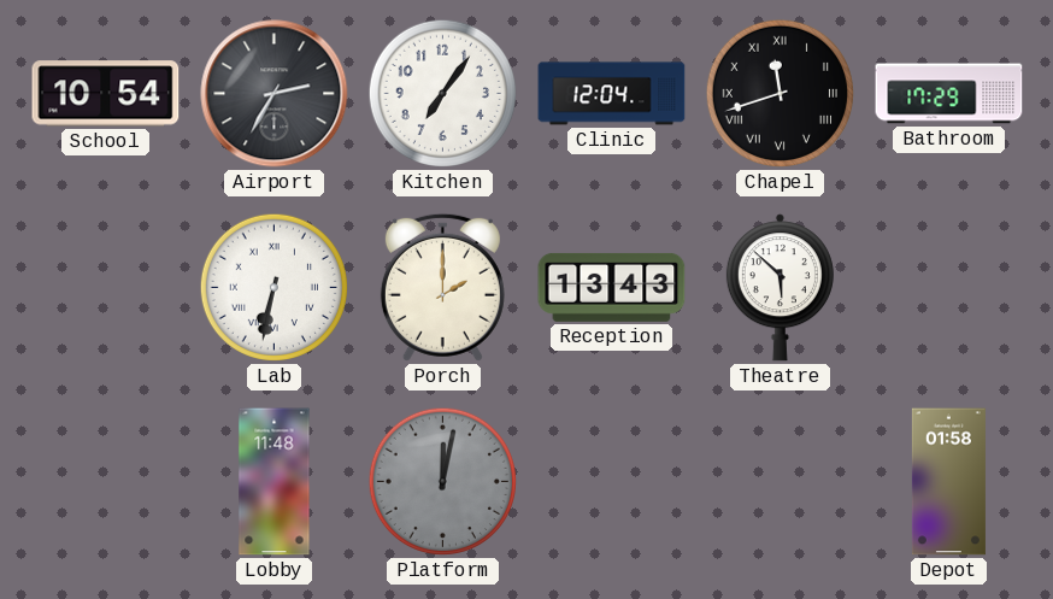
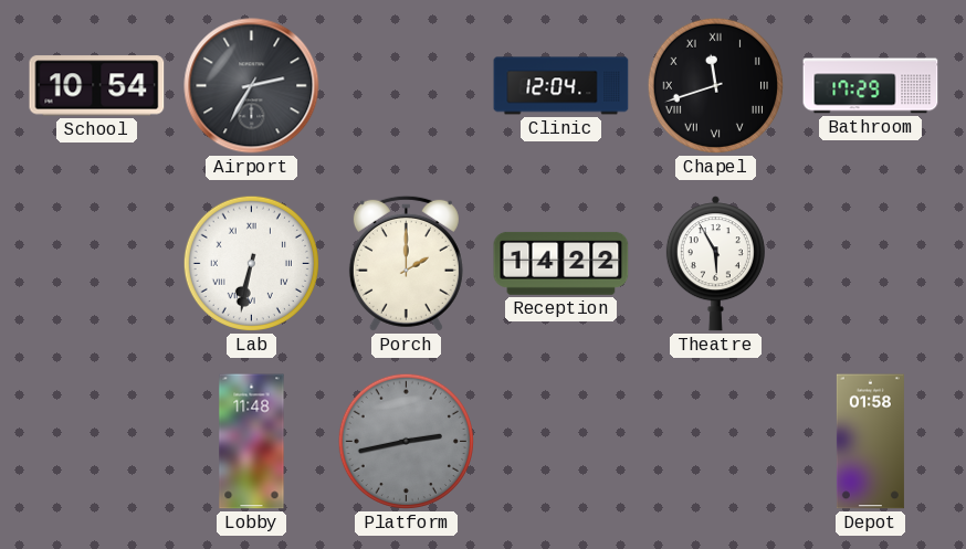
Kitchen: 7:06 -> none
Reception: 13:43 -> 14:22
Theatre: 5:52 -> 5:55
Platform: 12:02 -> 2:43
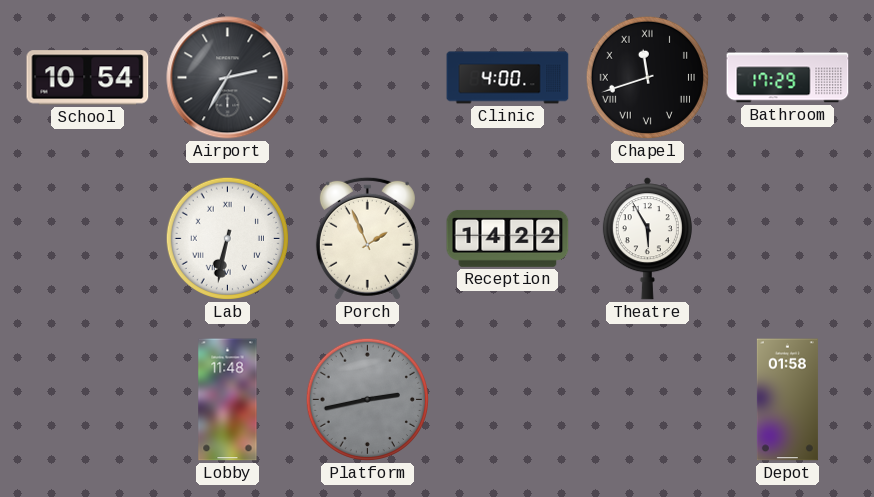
Clinic: 12:04 -> 4:00
Porch: 2:00 -> 1:56
